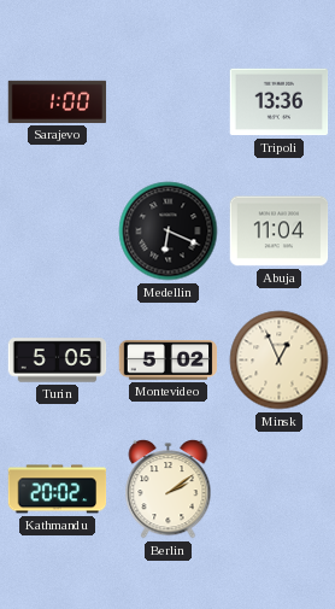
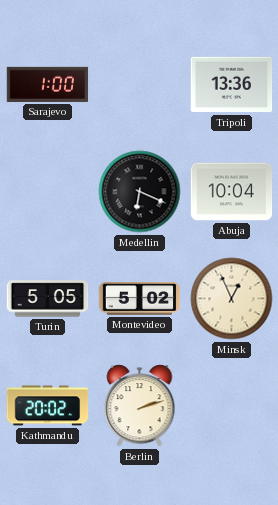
Abuja: 11:04 -> 10:04
Berlin: 2:09 -> 2:12
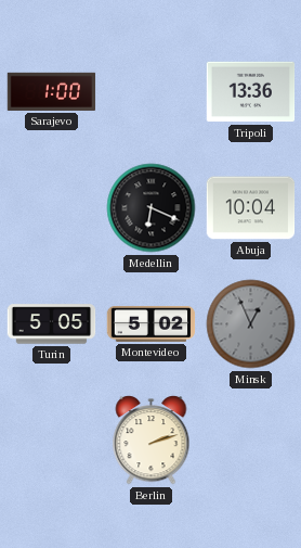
Minsk dial: cream -> grey
Kathmandu: 20:02 -> none
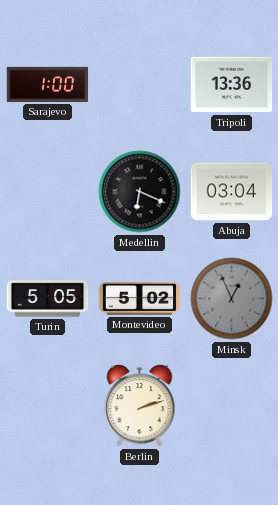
Abuja: 10:04 -> 03:04
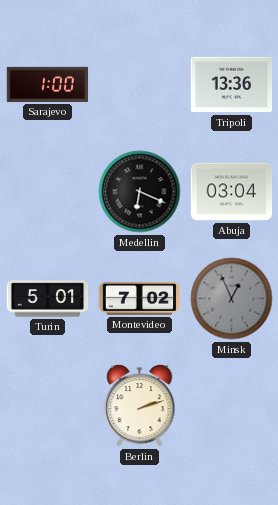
Turin: 5:05 -> 5:01
Montevideo: 5:02 -> 7:02
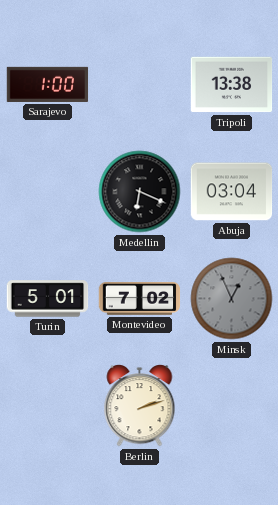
Tripoli: 13:36 -> 13:38
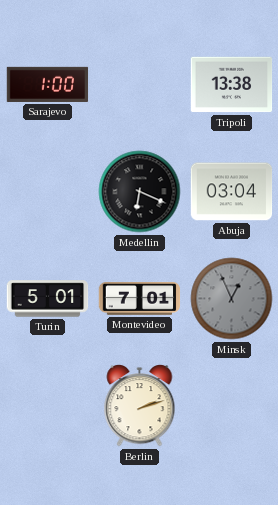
Montevideo: 7:02 -> 7:01
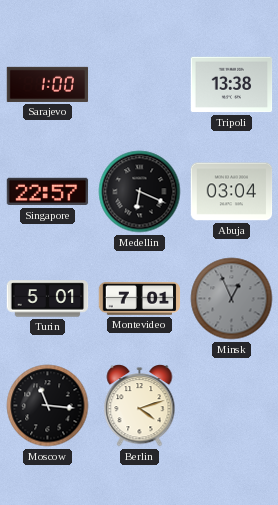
Singapore: none -> 22:57
Moscow: none -> 11:16
Berlin: 2:12 -> 4:12
